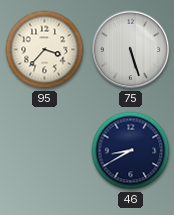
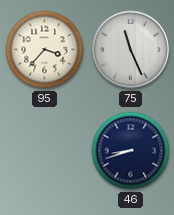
75: 5:27 -> 11:26
46: 8:40 -> 8:42
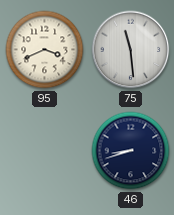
95: 3:37 -> 3:41
75: 11:26 -> 11:29
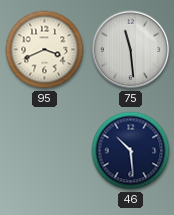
46: 8:42 -> 10:29
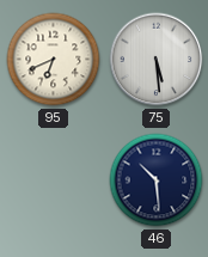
95: 3:41 -> 6:41
75: 11:29 -> 5:29
